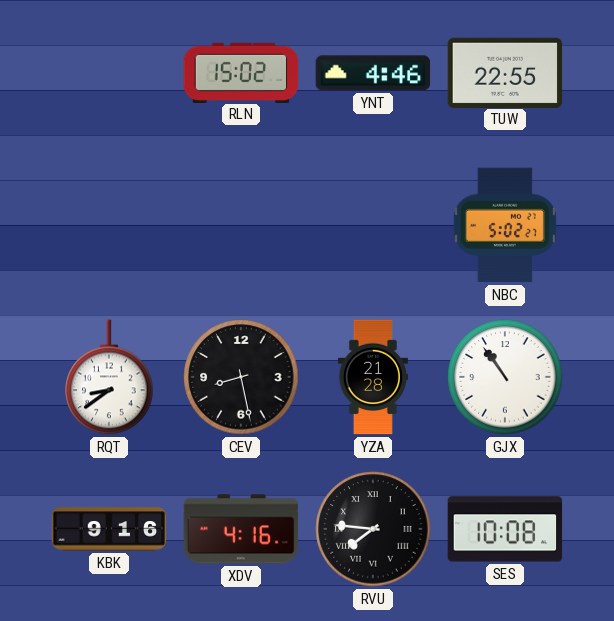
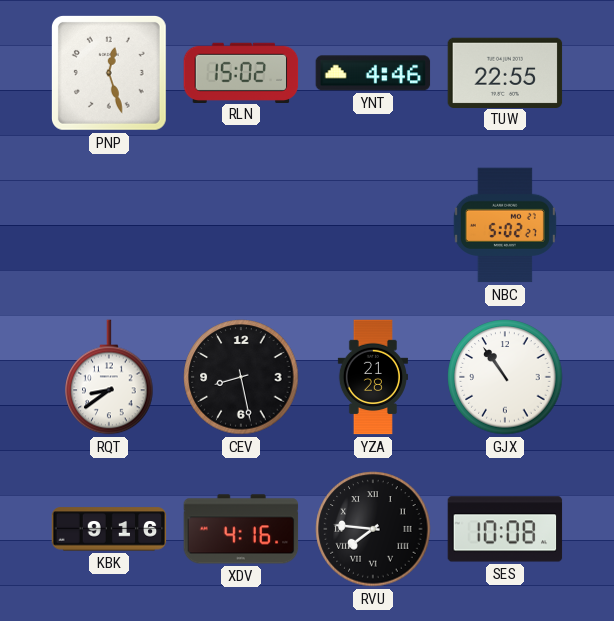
PNP: none -> 12:27
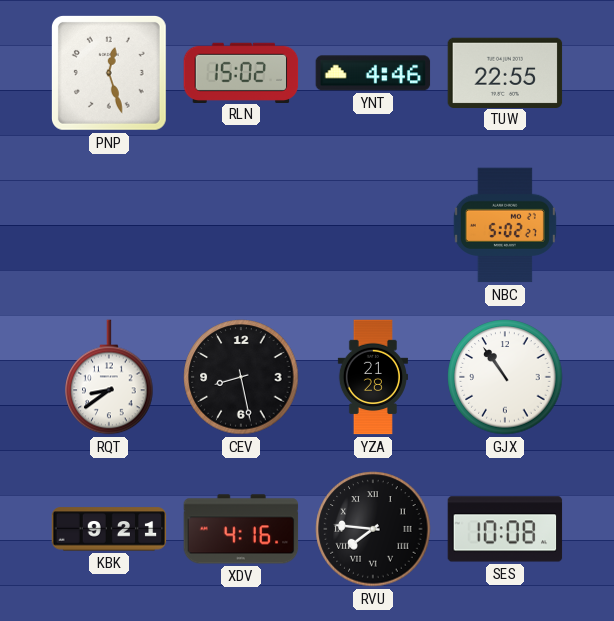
KBK: 9:16 -> 9:21
